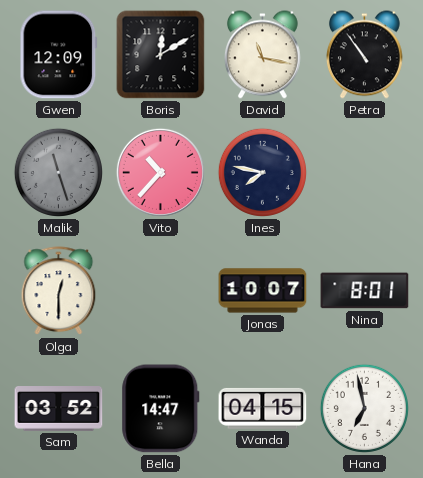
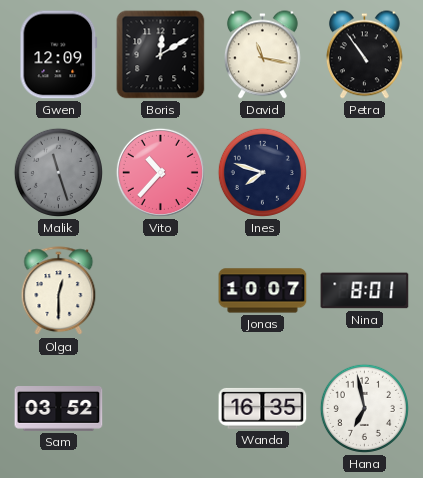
Ines: 7:47 -> 7:48
Bella: 14:47 -> none
Wanda: 04:15 -> 16:35
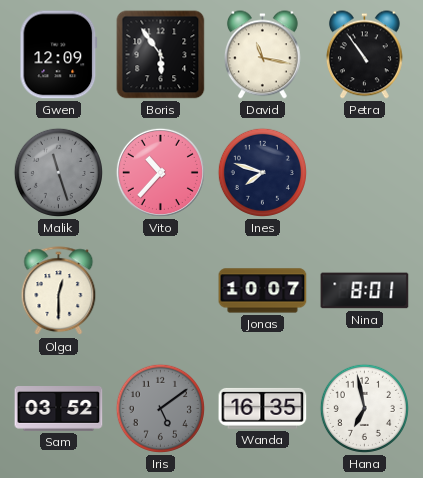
Boris: 12:10 -> 5:54
Iris: none -> 5:09
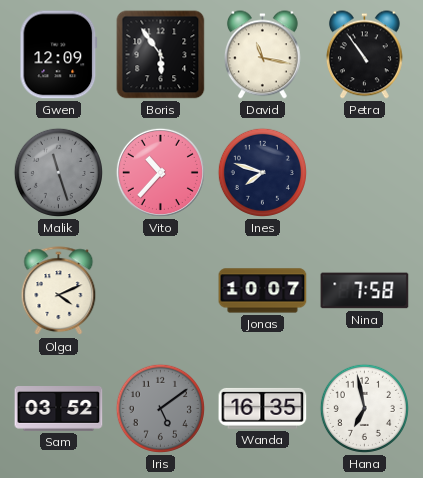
Olga: 12:30 -> 4:11
Nina: 8:01 -> 7:58
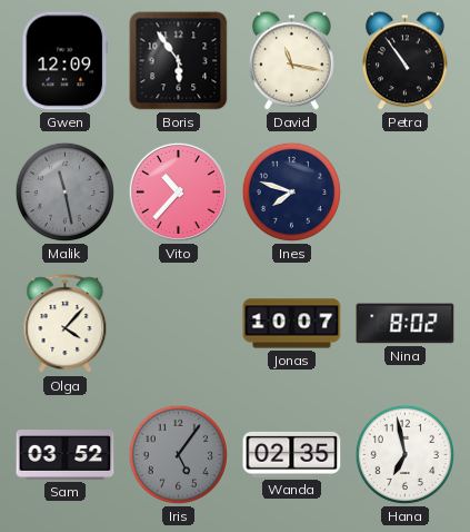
Malik: 11:27 -> 11:28
Olga: 4:11 -> 4:07
Nina: 7:58 -> 8:02
Iris: 5:09 -> 5:06
Wanda: 16:35 -> 02:35
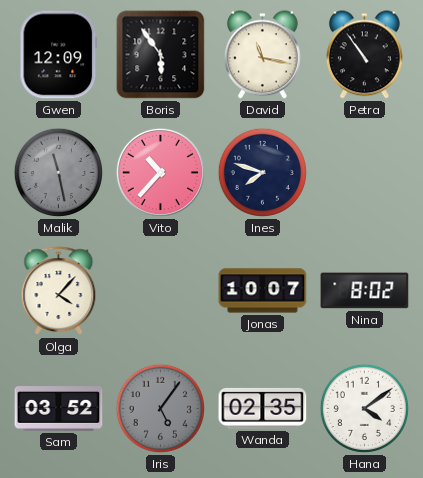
Hana: 6:58 -> 4:09
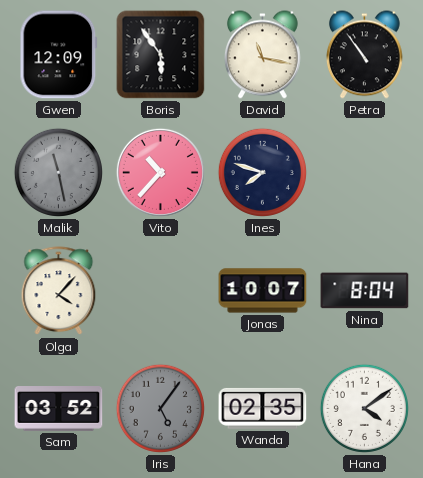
Nina: 8:02 -> 8:04
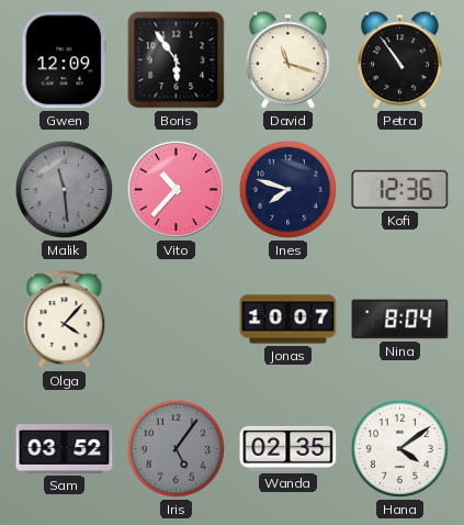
David: 11:17 -> 11:18
Malik: 11:28 -> 11:29
Kofi: none -> 12:36
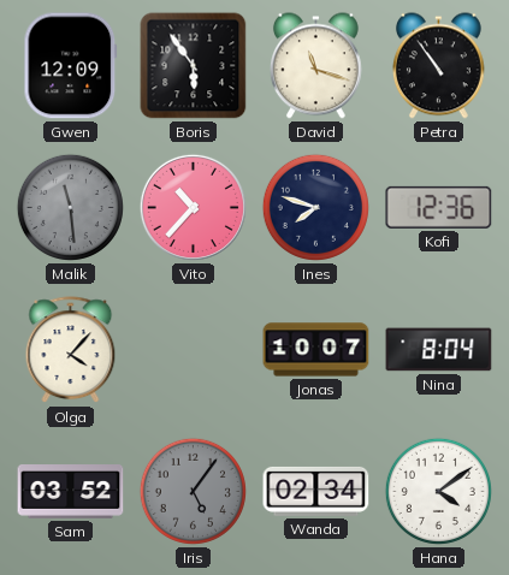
Wanda: 02:35 -> 02:34
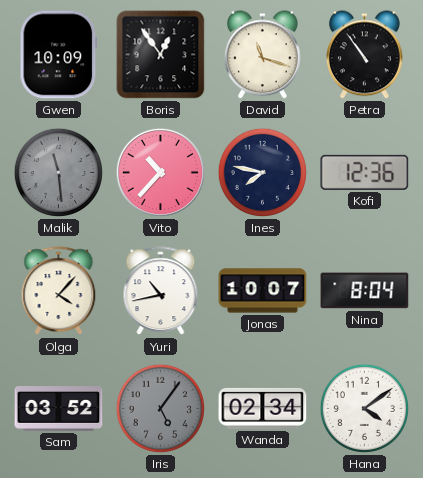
Gwen: 12:09 -> 10:09
Boris: 5:54 -> 12:54
Ines: 7:48 -> 7:47
Yuri: none -> 10:43
